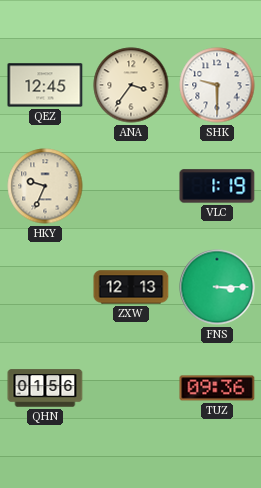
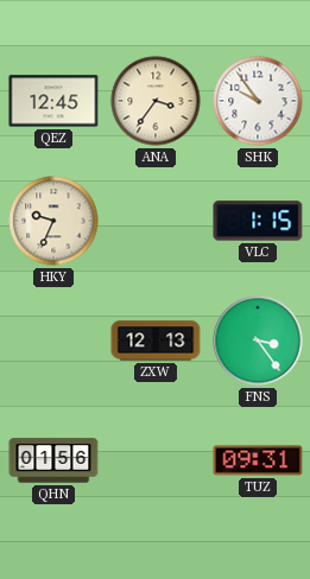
SHK: 9:30 -> 9:54
VLC: 1:19 -> 1:15
FNS: 3:15 -> 3:24
TUZ: 09:36 -> 09:31
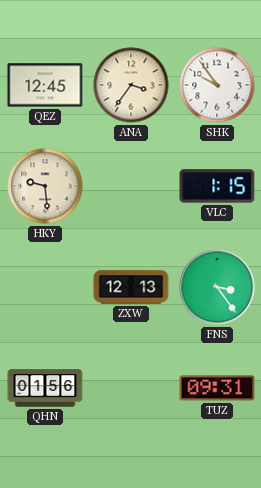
HKY: 9:34 -> 9:29
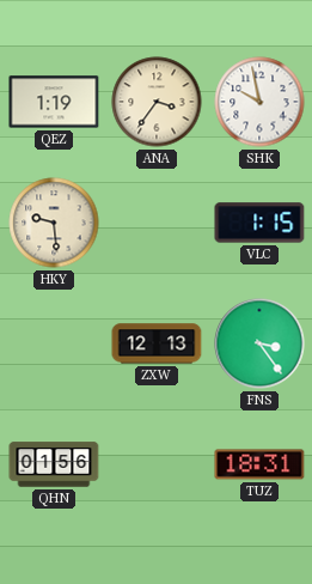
QEZ: 12:45 -> 1:19
SHK: 9:54 -> 9:58
TUZ: 09:31 -> 18:31
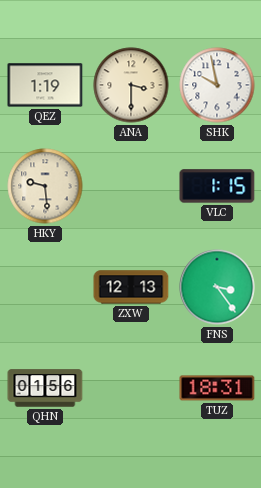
ANA: 3:36 -> 3:30
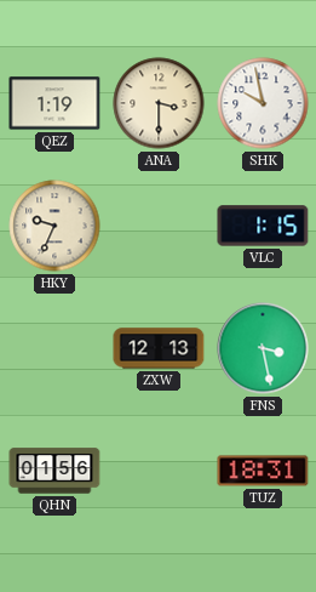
HKY: 9:29 -> 9:34
FNS: 3:24 -> 3:28
